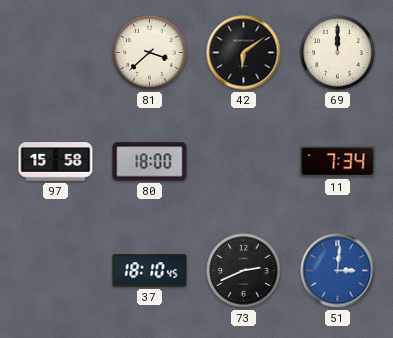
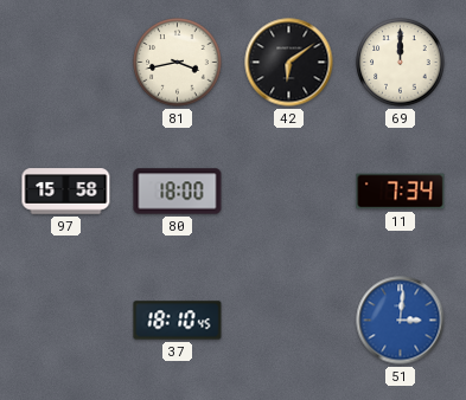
81: 3:38 -> 3:43
73: 2:41 -> none
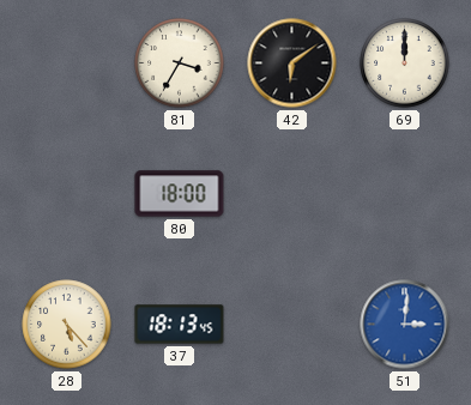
81: 3:43 -> 3:35
97: 15:58 -> none
11: 7:34 -> none
28: none -> 5:23
37: 18:10 -> 18:13
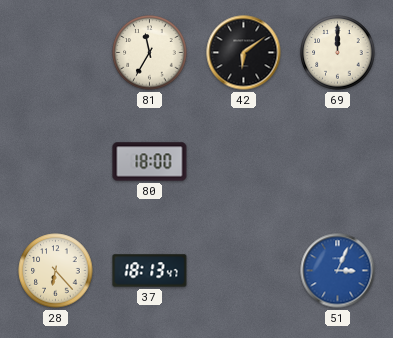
81: 3:35 -> 11:35
28: 5:23 -> 6:23
37: 18:13:45 -> 18:13:47
51: 3:01 -> 3:04
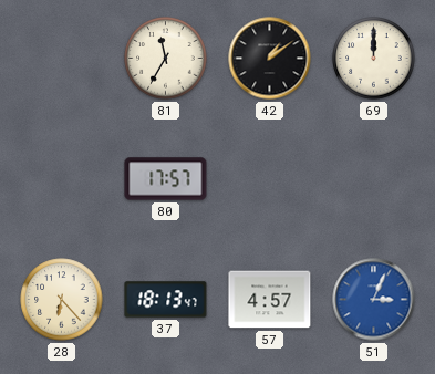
42: 6:09 -> 1:09
80: 18:00 -> 17:57
57: none -> 4:57
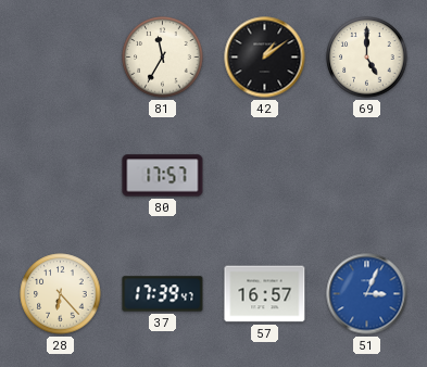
69: 12:00 -> 5:00
37: 18:13 -> 17:39
57: 4:57 -> 16:57
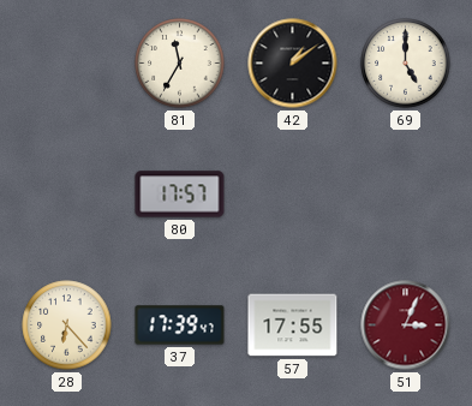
57: 16:57 -> 17:55
51 dial: blue -> burgundy
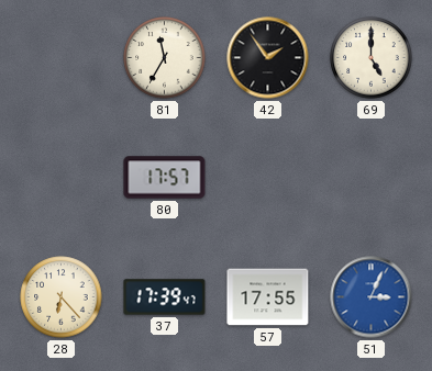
42: 1:09 -> 1:54
51 dial: burgundy -> blue
